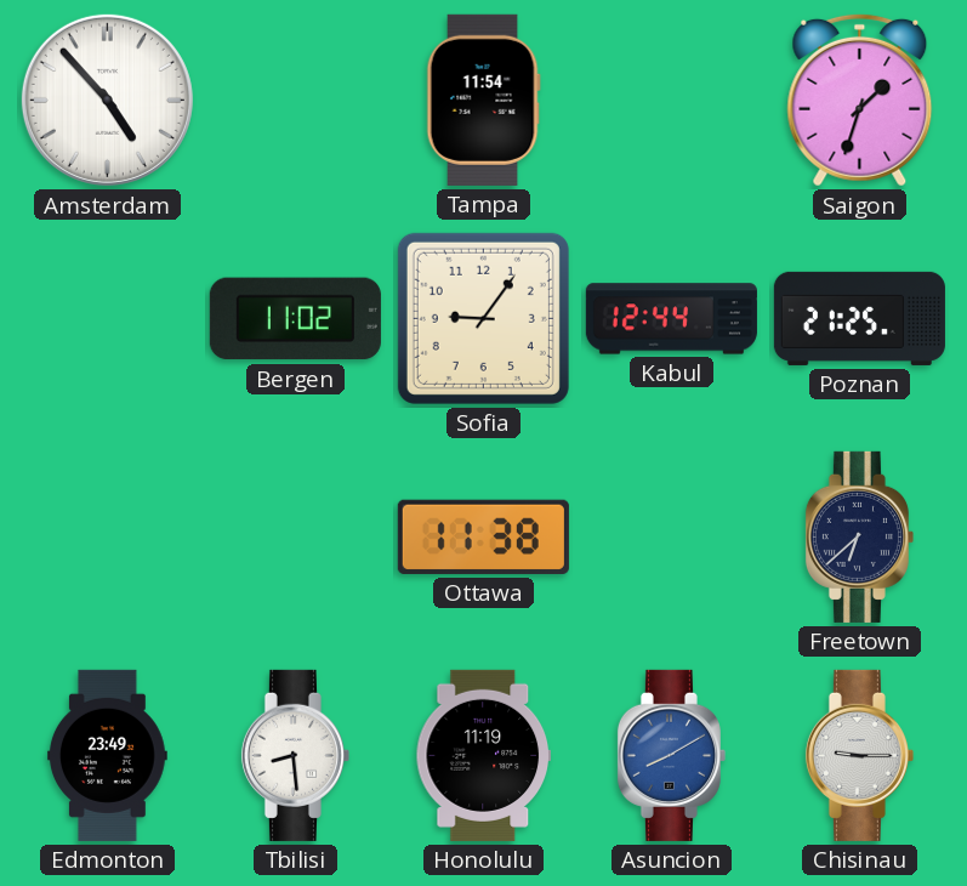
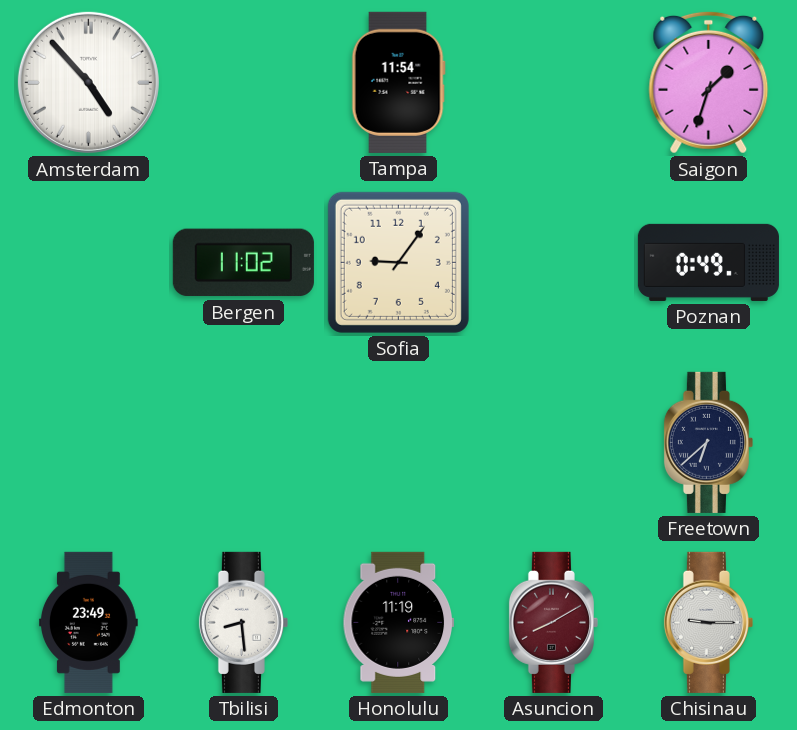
Kabul: 12:44 -> none
Poznan: 21:25 -> 0:49
Ottawa: 11:38 -> none
Asuncion dial: blue -> burgundy
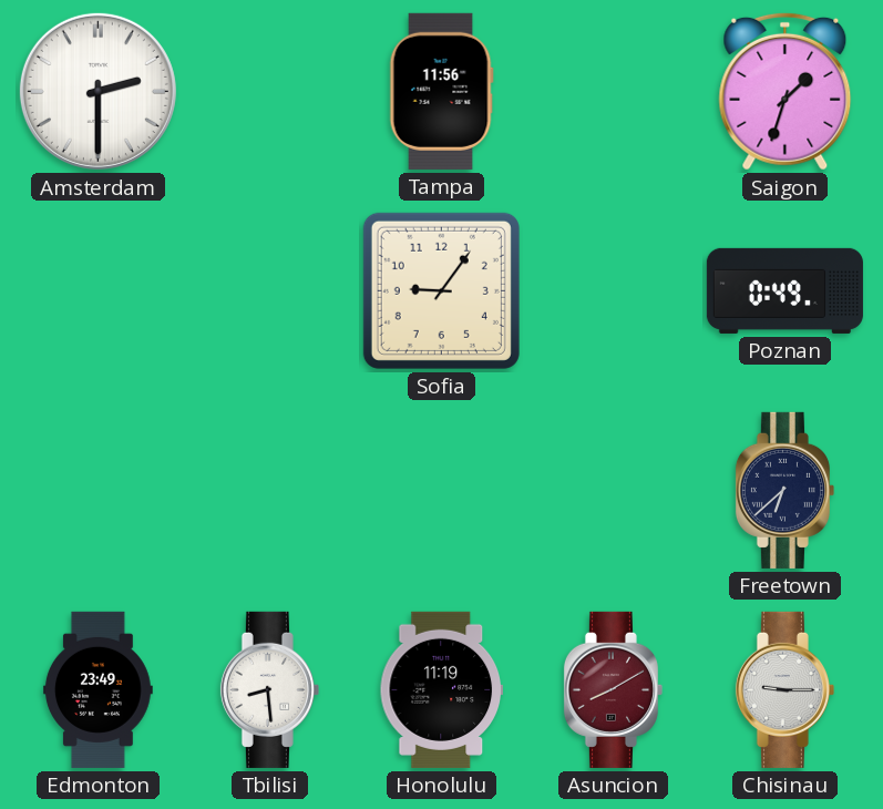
Amsterdam: 4:53 -> 2:30
Tampa: 11:54 -> 11:56
Bergen: 11:02 -> none
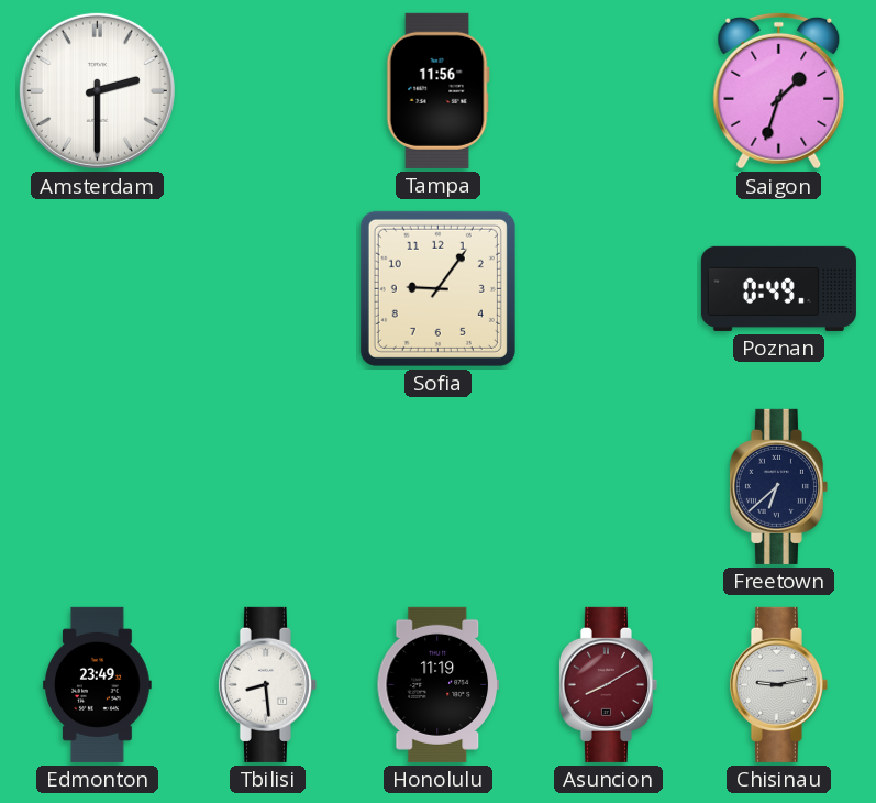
Chisinau: 9:15 -> 9:13
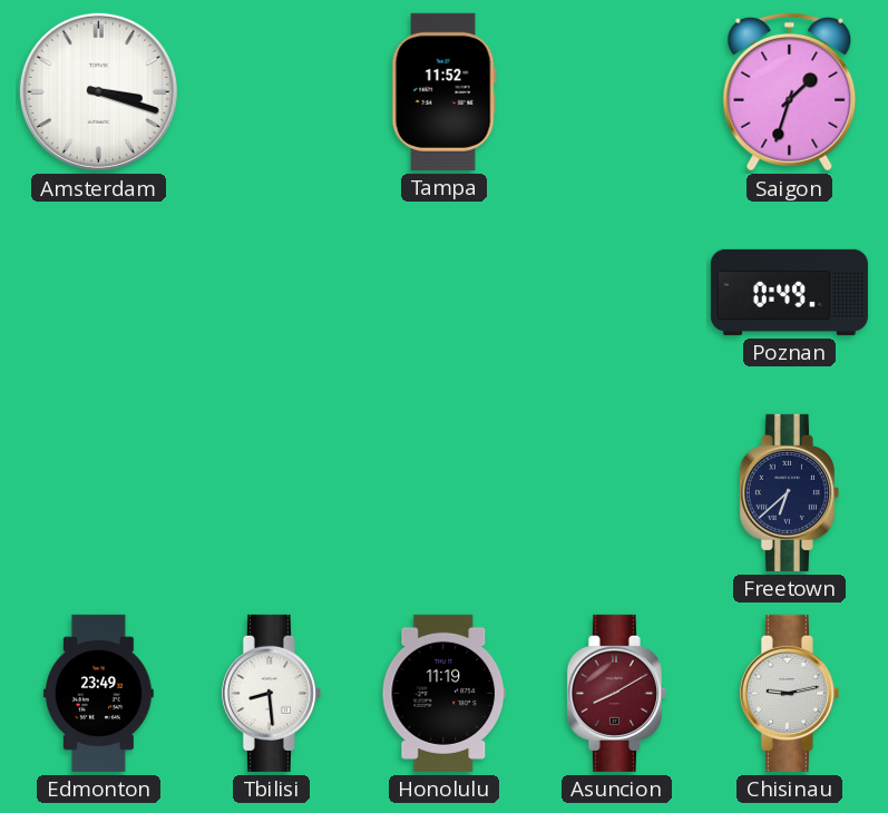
Amsterdam: 2:30 -> 3:18
Tampa: 11:56 -> 11:52
Sofia: 9:06 -> none
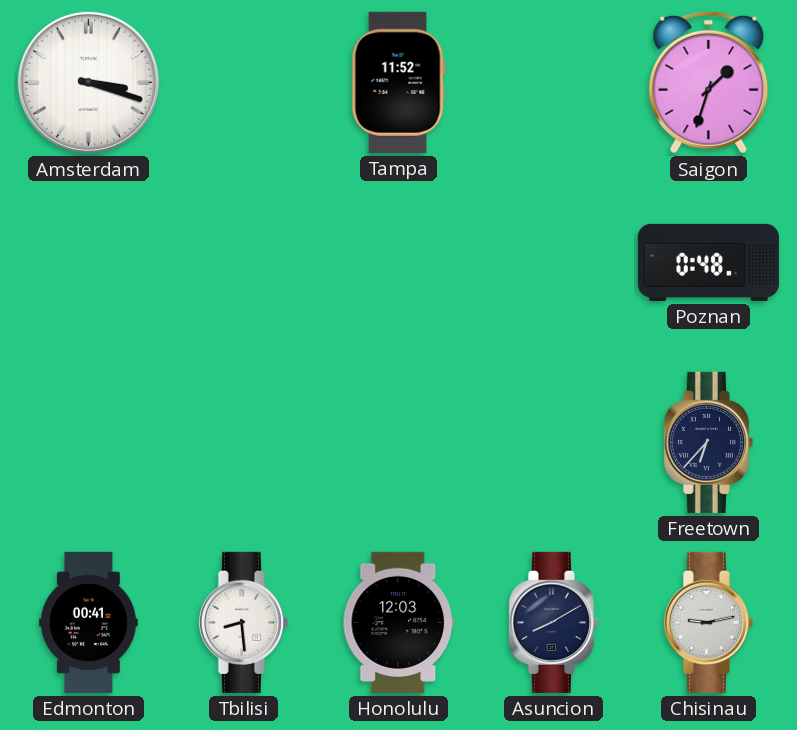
Poznan: 0:49 -> 0:48
Freetown: 6:38 -> 6:37
Edmonton: 23:49 -> 00:41
Honolulu: 11:19 -> 12:03
Asuncion dial: burgundy -> navy
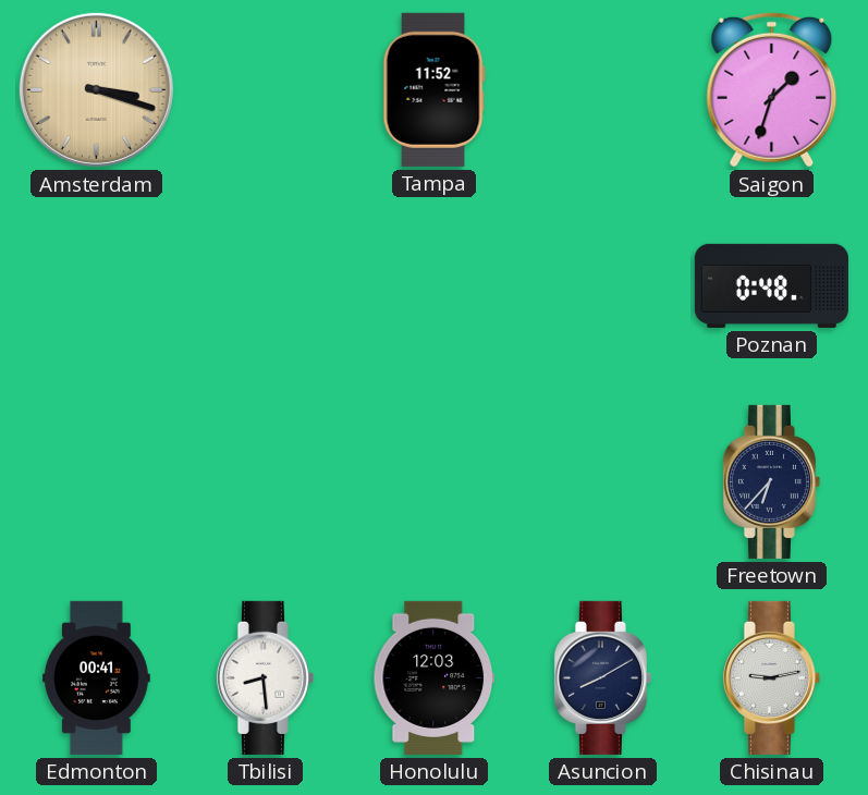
Amsterdam dial: white -> champagne
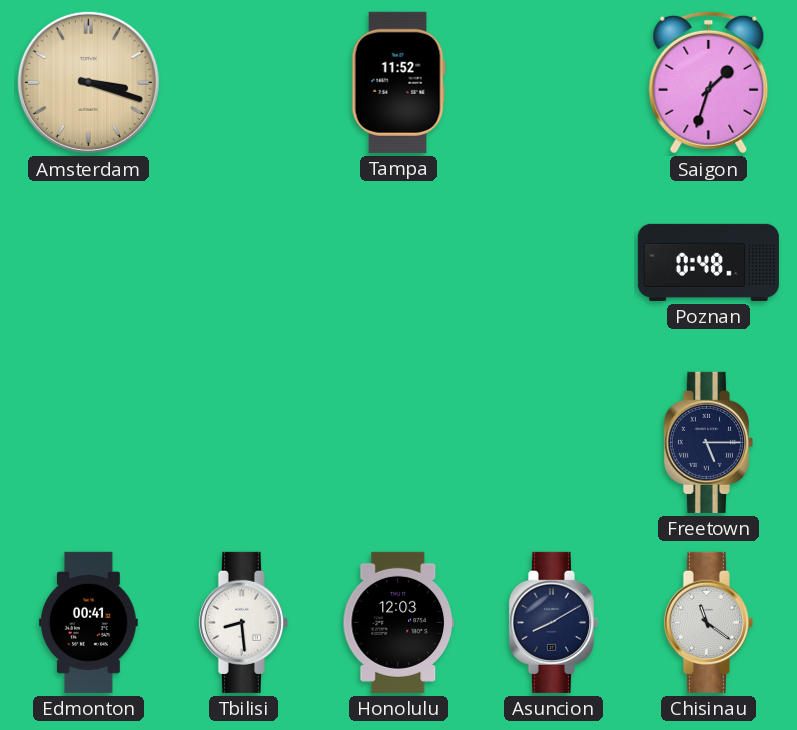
Freetown: 6:37 -> 5:15
Chisinau: 9:13 -> 11:21
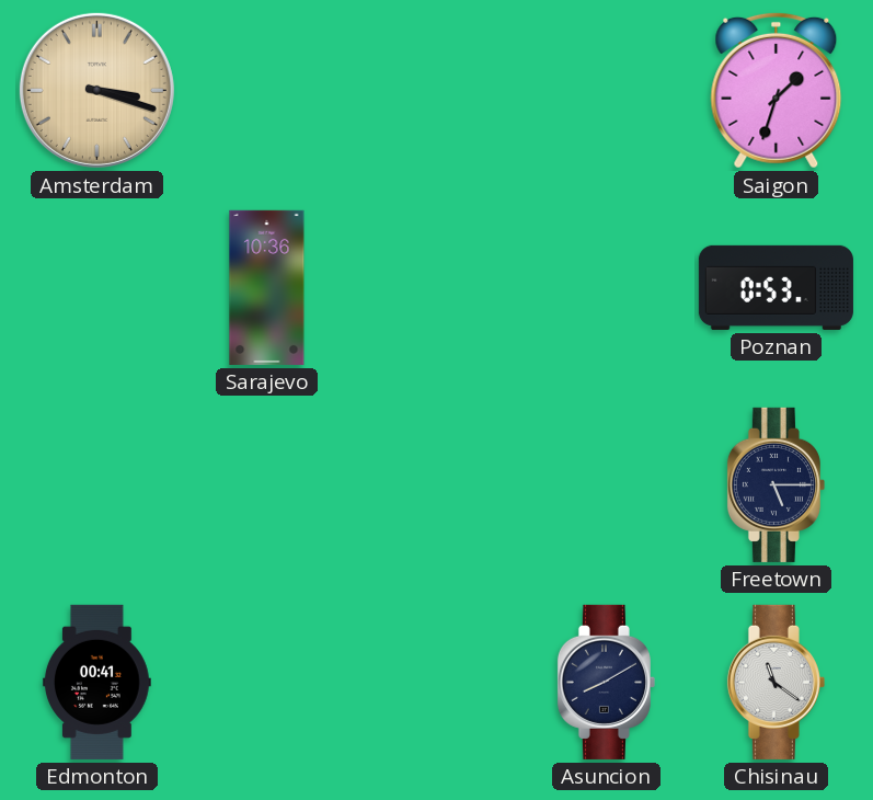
Tampa: 11:52 -> none
Sarajevo: none -> 10:36
Poznan: 0:48 -> 0:53
Tbilisi: 8:29 -> none
Honolulu: 12:03 -> none
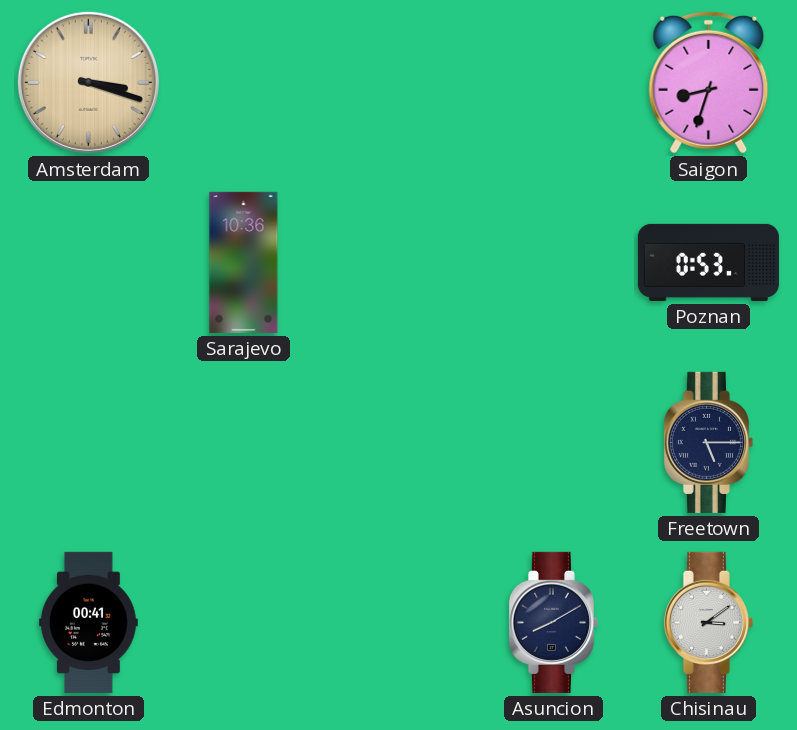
Saigon: 1:33 -> 8:33
Chisinau: 11:21 -> 3:09
